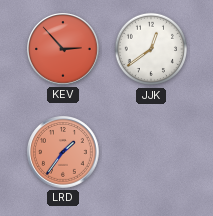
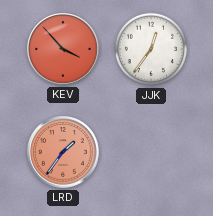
KEV: 2:53 -> 3:53
JJK: 12:39 -> 12:36
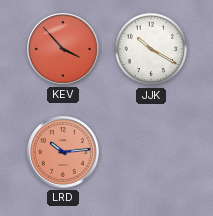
JJK: 12:36 -> 10:20
LRD: 1:36 -> 10:14
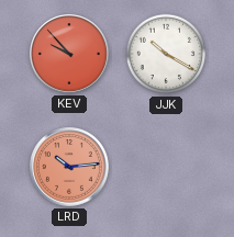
KEV: 3:53 -> 9:53
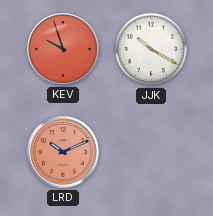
KEV: 9:53 -> 9:57
LRD: 10:14 -> 10:11
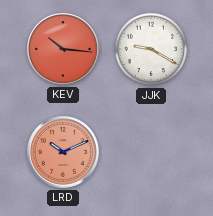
KEV: 9:57 -> 10:16
JJK: 10:20 -> 9:20
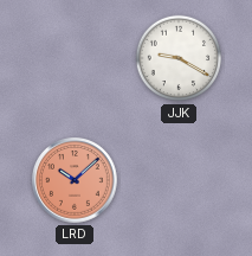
KEV: 10:16 -> none
LRD: 10:11 -> 10:08
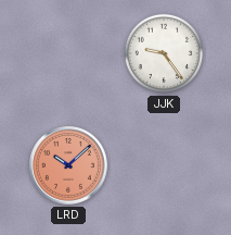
JJK: 9:20 -> 9:24
